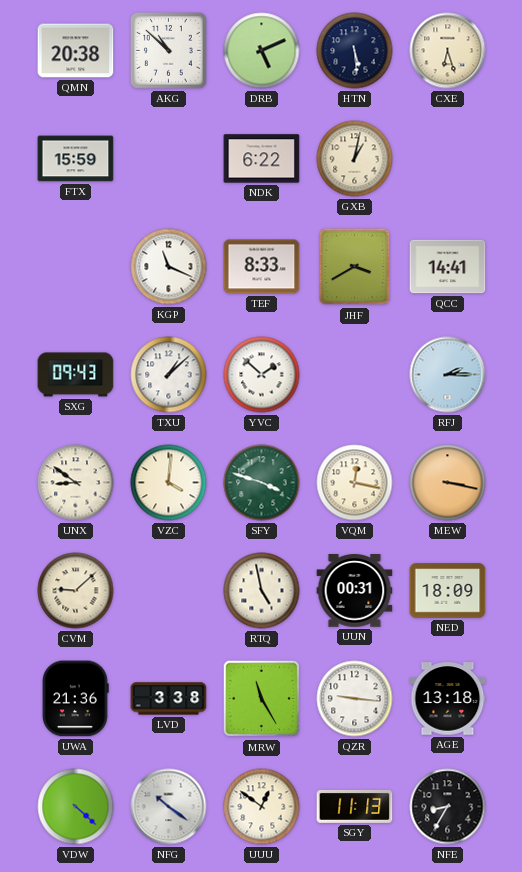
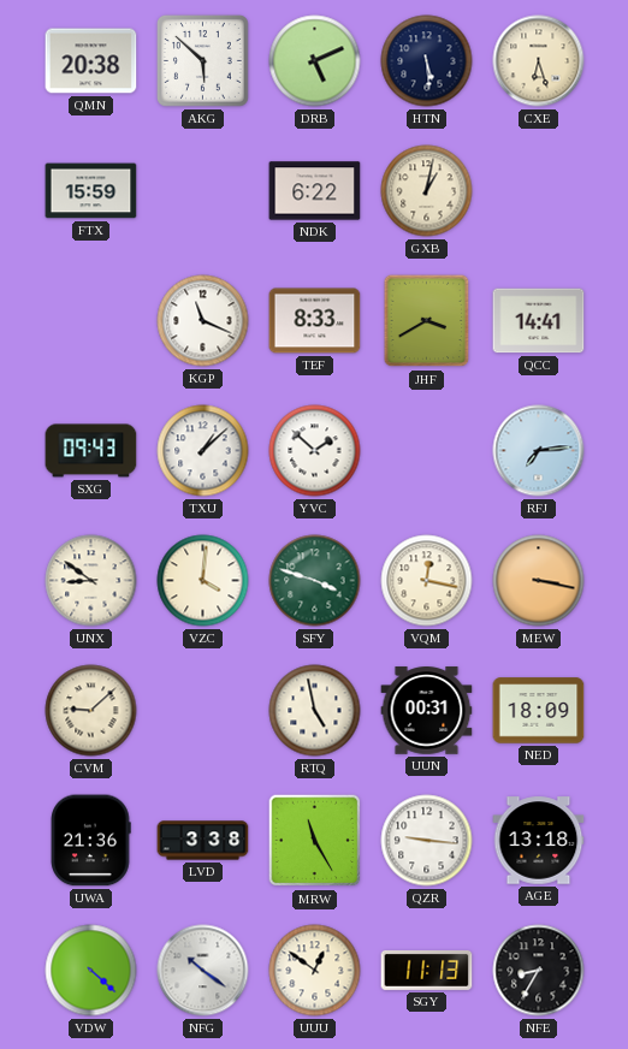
AKG: 10:52 -> 5:52
RFJ: 2:15 -> 7:14
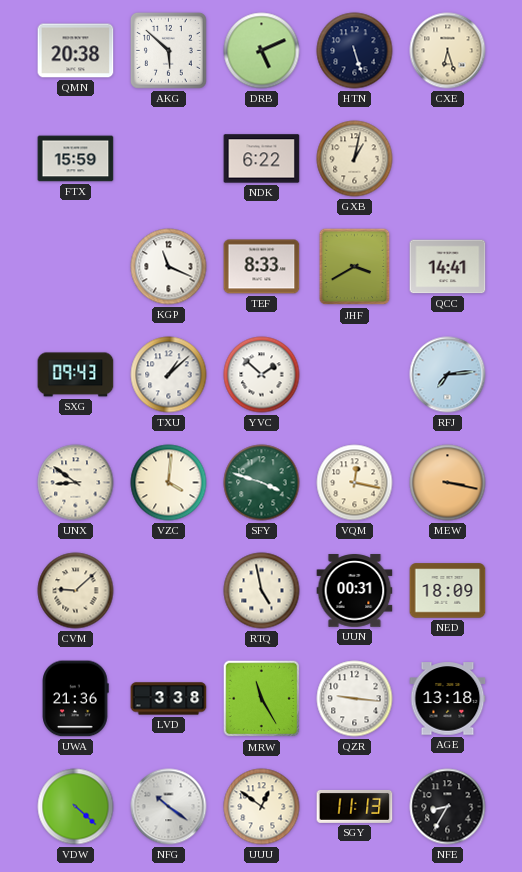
HTN: 5:29 -> 5:27
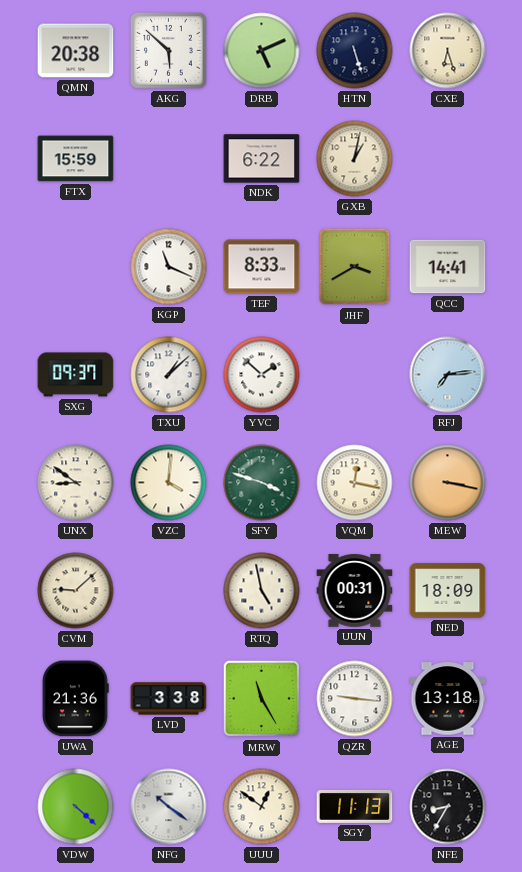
SXG: 09:43 -> 09:37
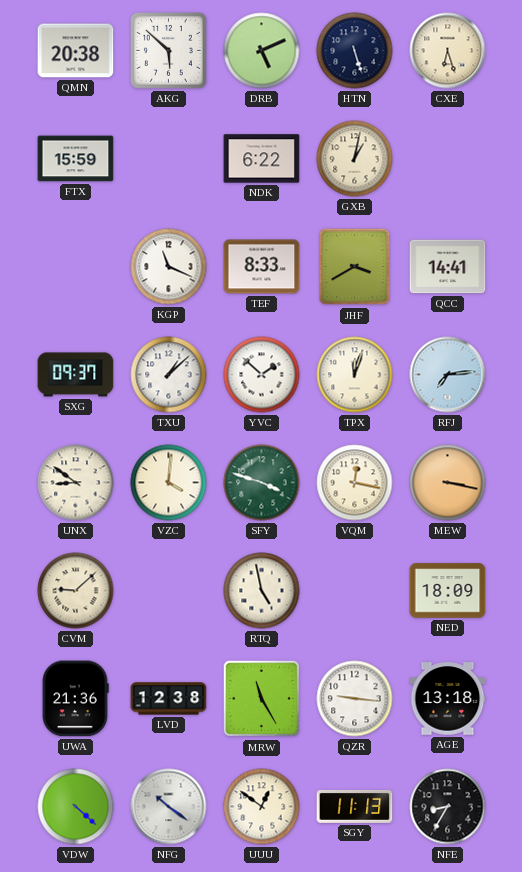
TPX: none -> 12:03
UUN: 00:31 -> none
LVD: 3:38 -> 12:38
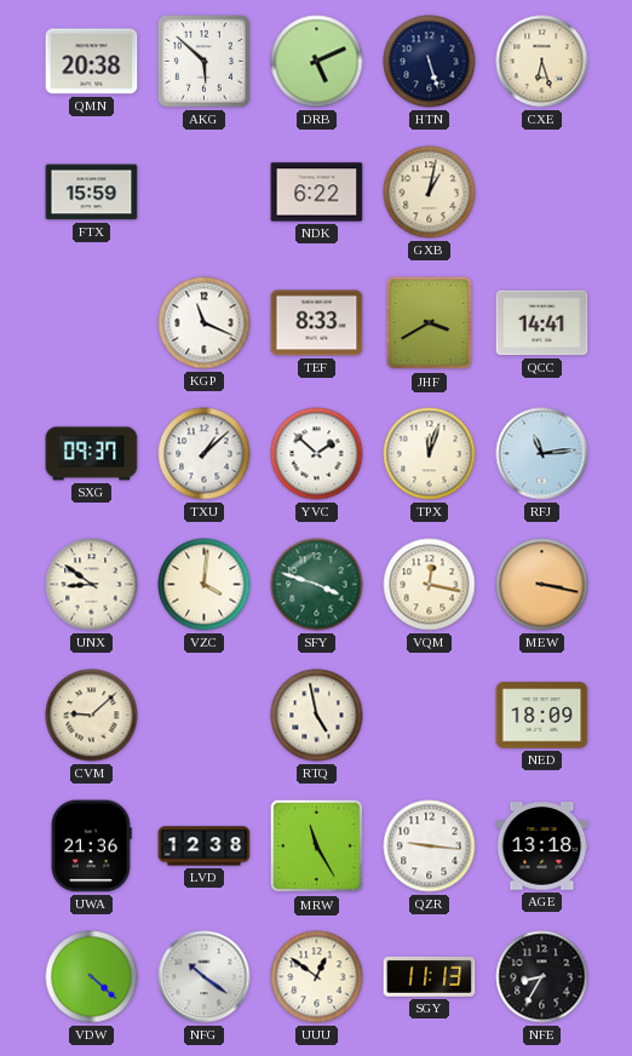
RFJ: 7:14 -> 11:14
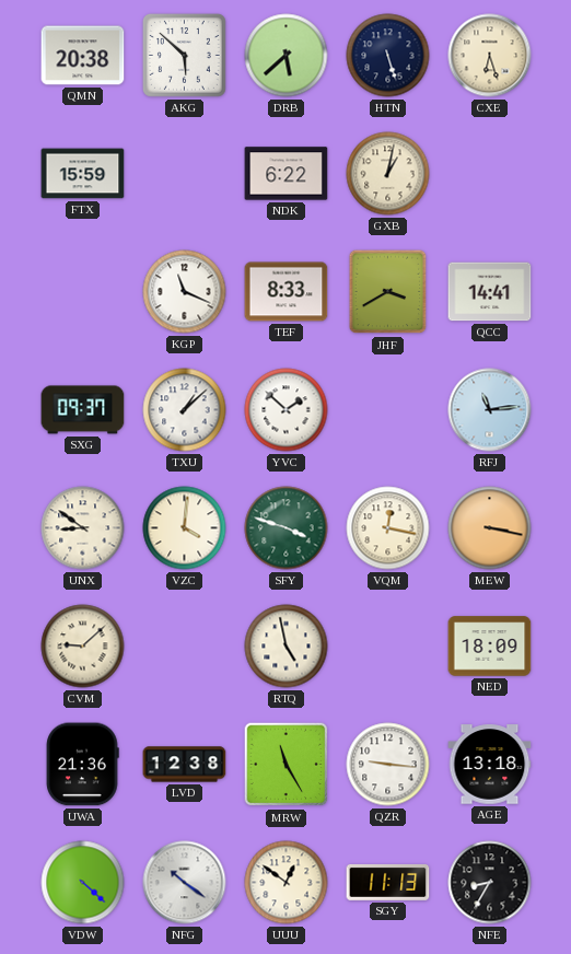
DRB: 5:11 -> 5:38
TPX: 12:03 -> none
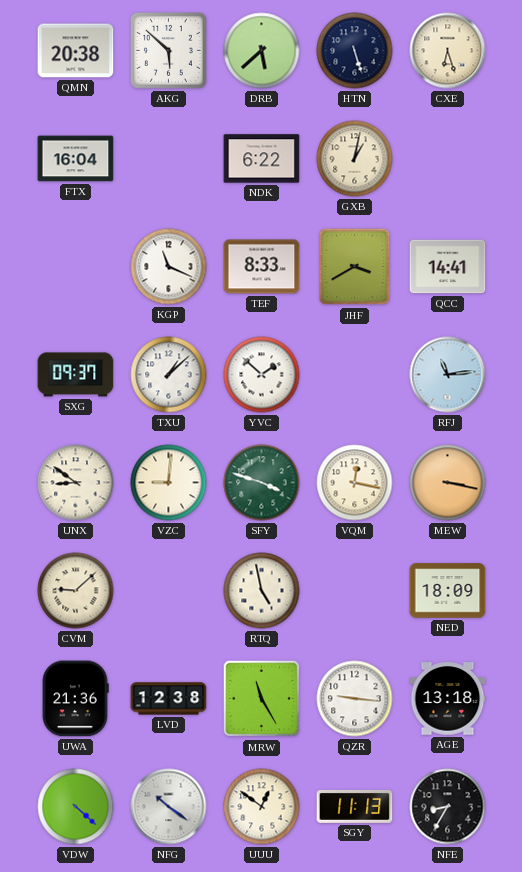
FTX: 15:59 -> 16:04
VZC: 4:01 -> 9:01
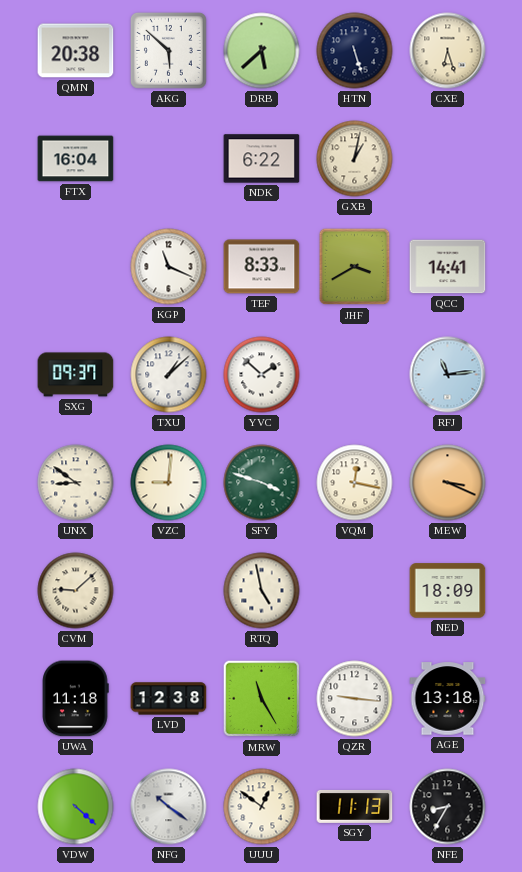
MEW: 3:17 -> 3:19
UWA: 21:36 -> 11:18
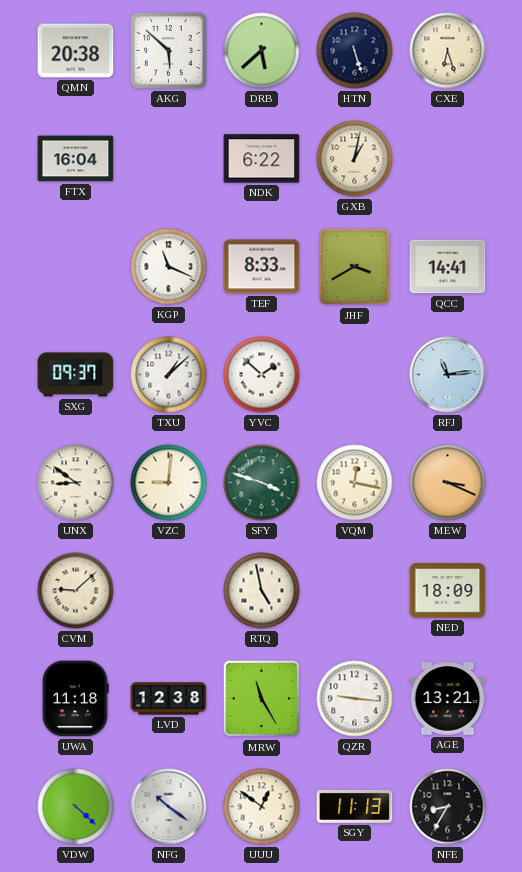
AGE: 13:18 -> 13:21
